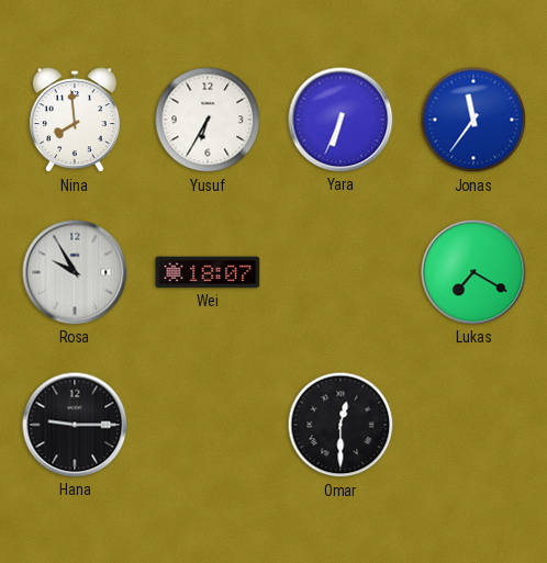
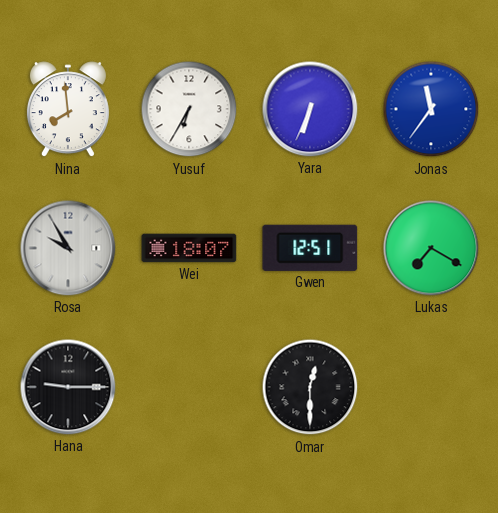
Gwen: none -> 12:51
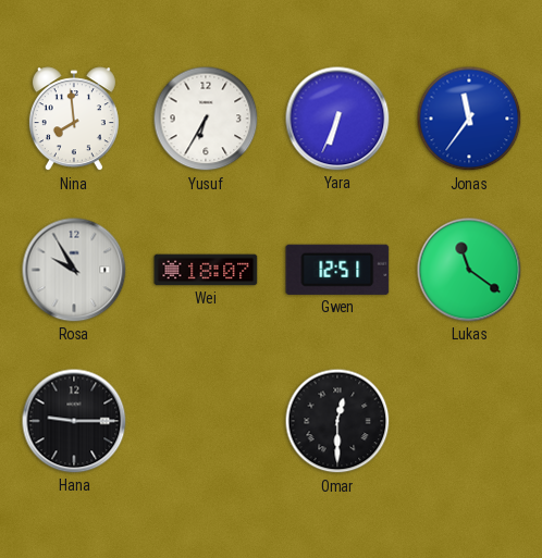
Lukas: 7:20 -> 11:21
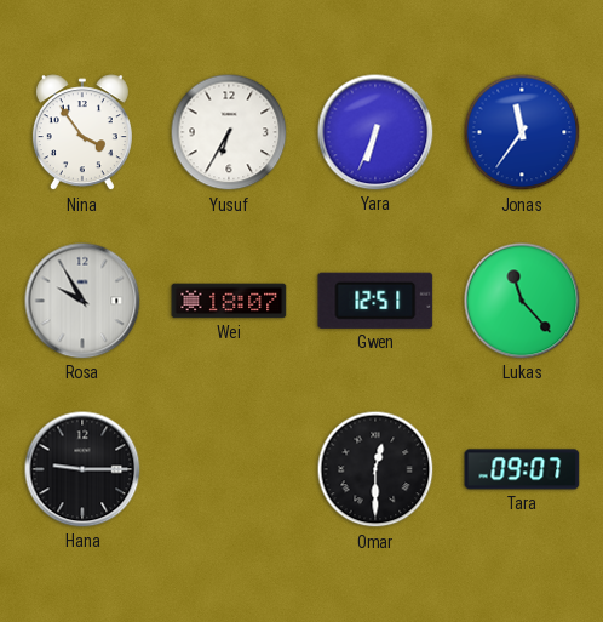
Nina: 7:59 -> 3:54
Lukas: 11:21 -> 11:23
Tara: none -> 09:07
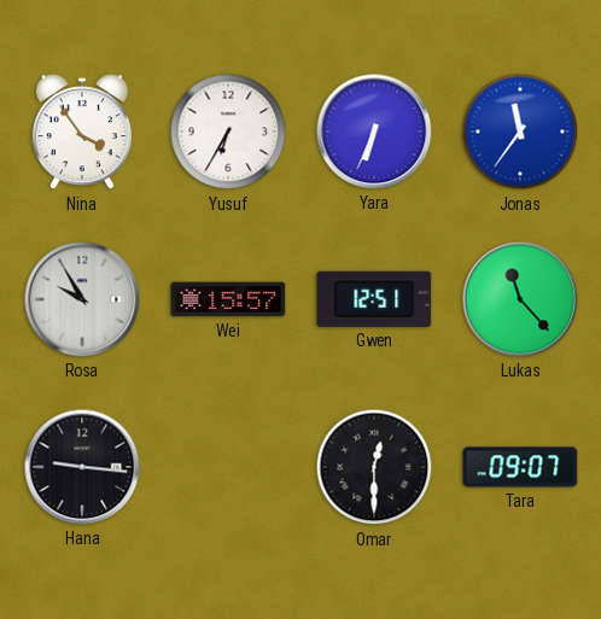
Wei: 18:07 -> 15:57
Hana: 9:15 -> 9:16
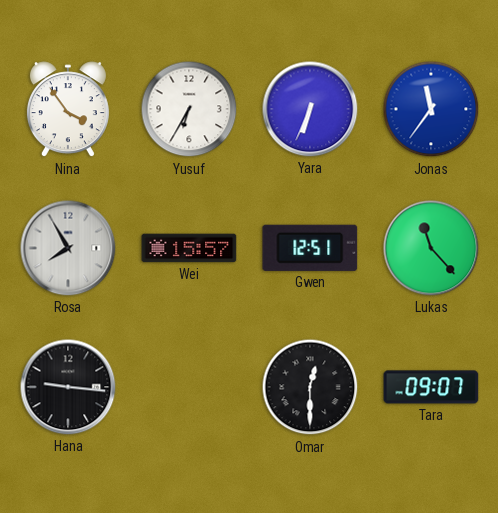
Rosa: 9:55 -> 7:55
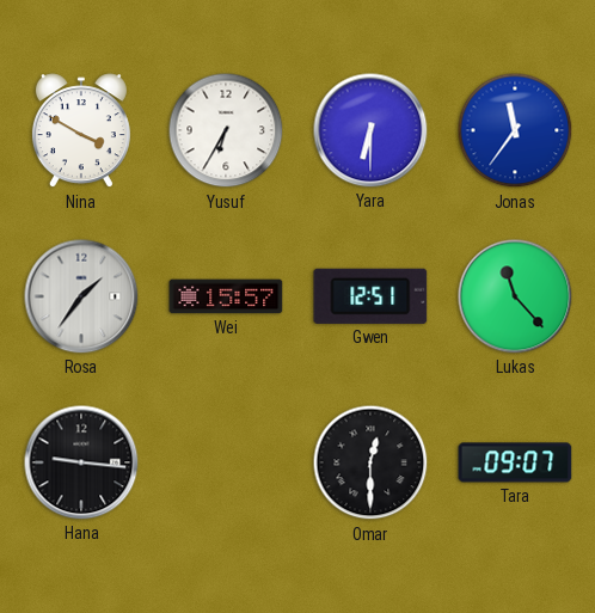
Nina: 3:54 -> 3:50
Yara: 6:34 -> 6:30
Rosa: 7:55 -> 1:36
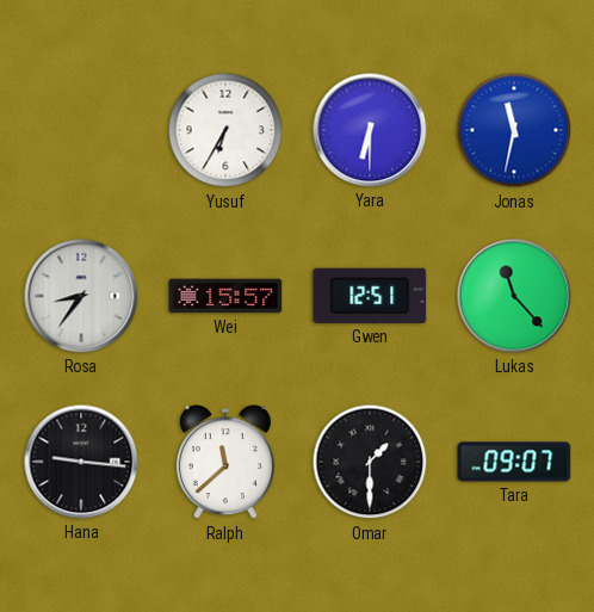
Nina: 3:50 -> none
Jonas: 11:36 -> 11:32
Rosa: 1:36 -> 8:36
Ralph: none -> 11:38
Omar: 12:30 -> 1:30
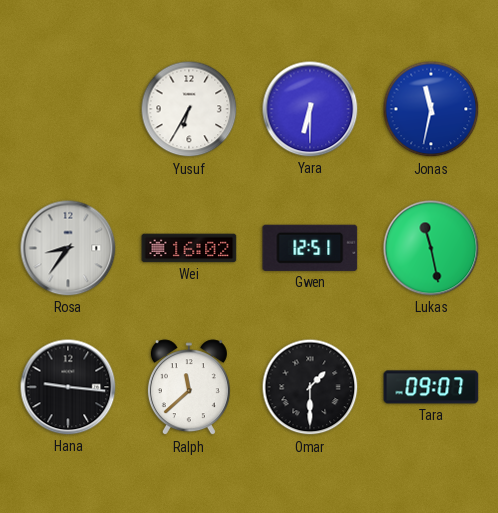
Wei: 15:57 -> 16:02
Lukas: 11:23 -> 11:28
